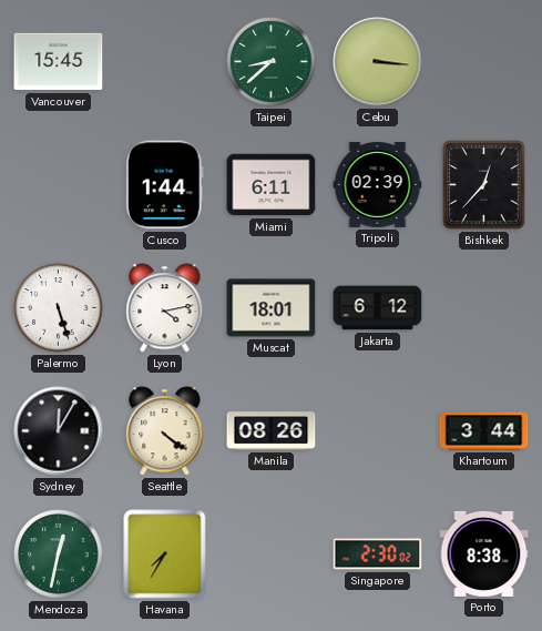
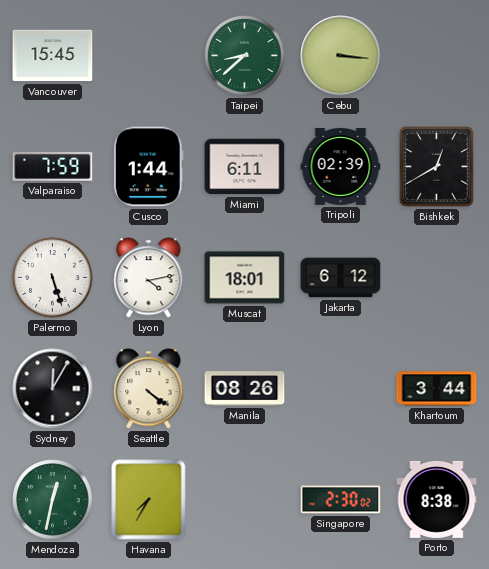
Valparaiso: none -> 7:59
Bishkek: 12:37 -> 12:40
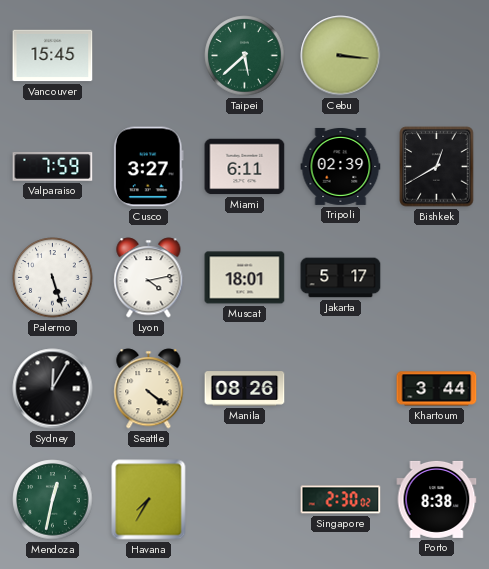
Taipei: 8:38 -> 5:38
Cusco: 1:44 -> 3:27
Jakarta: 6:12 -> 5:17
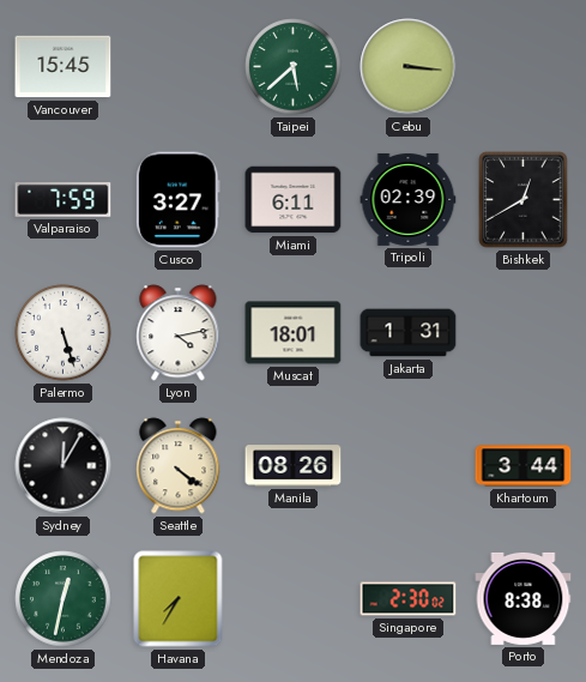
Jakarta: 5:17 -> 1:31
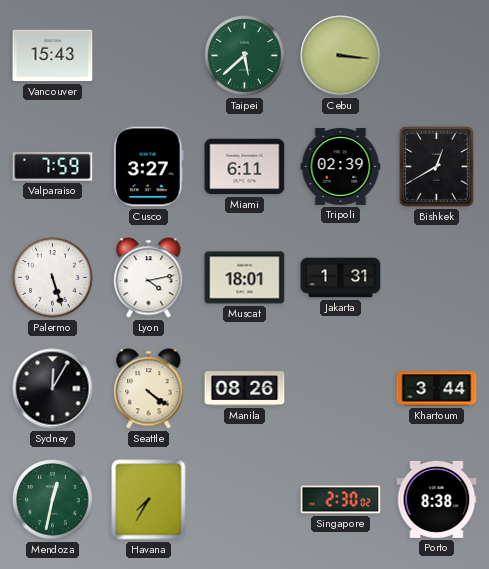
Vancouver: 15:45 -> 15:43
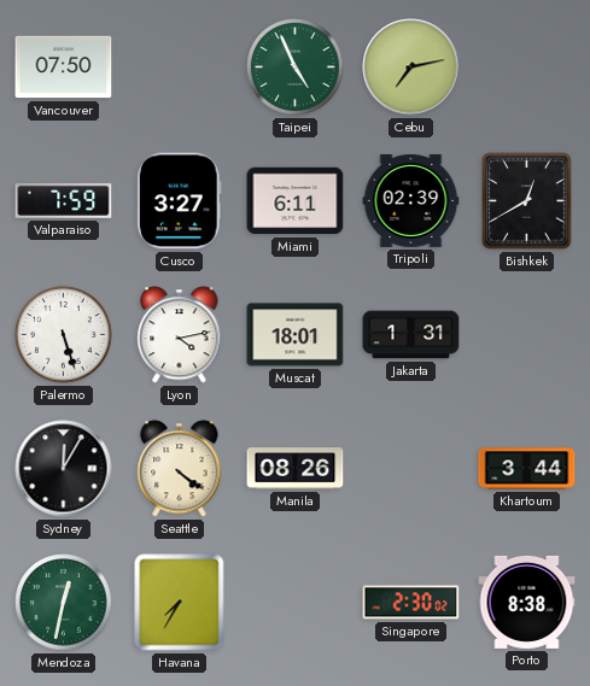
Vancouver: 15:43 -> 07:50
Taipei: 5:38 -> 4:56
Cebu: 3:16 -> 7:13
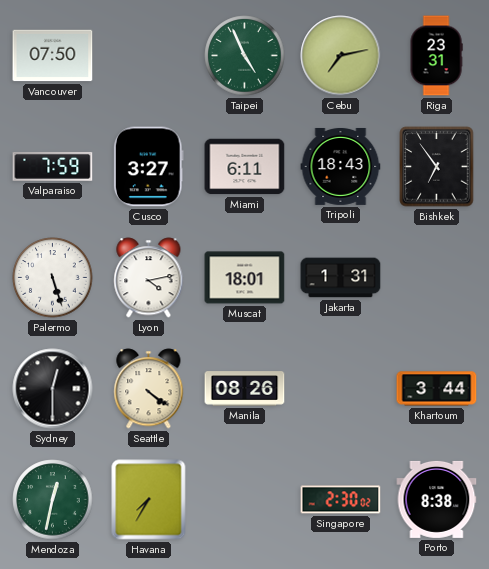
Riga: none -> 23:31
Tripoli: 02:39 -> 18:43
Bishkek: 12:40 -> 6:54
Sydney: 12:05 -> 12:30
